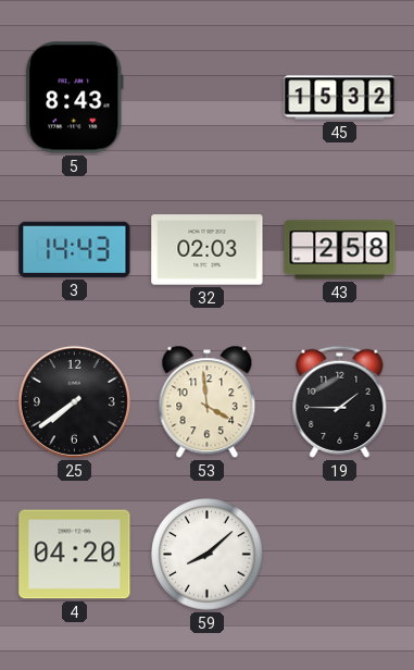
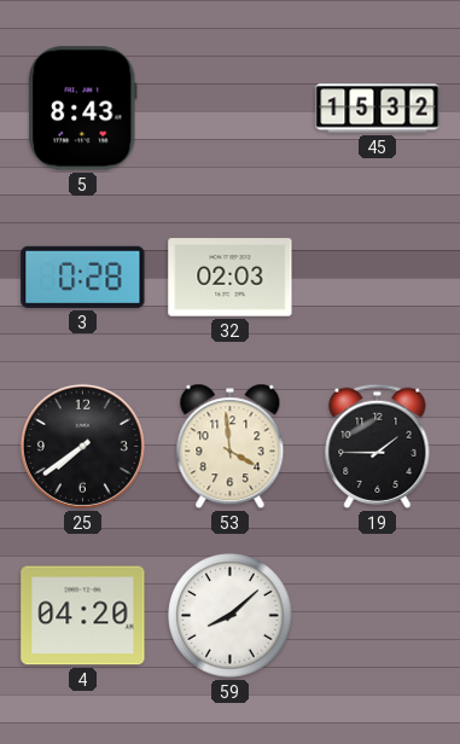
3: 14:43 -> 0:28
43: 2:58 -> none
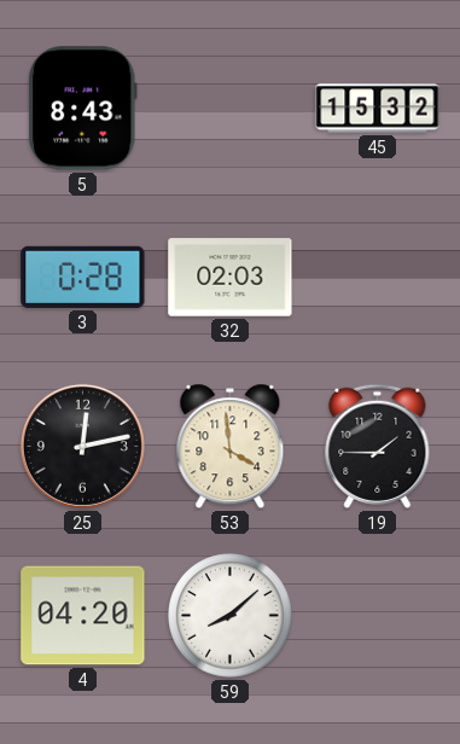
25: 7:39 -> 12:13
